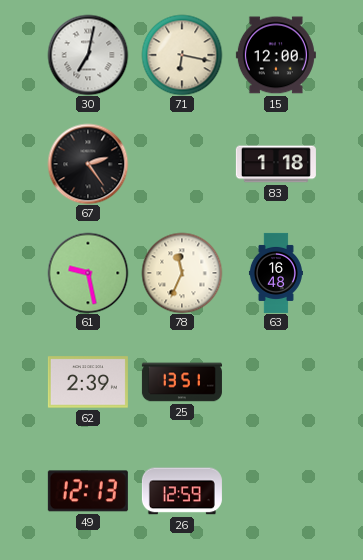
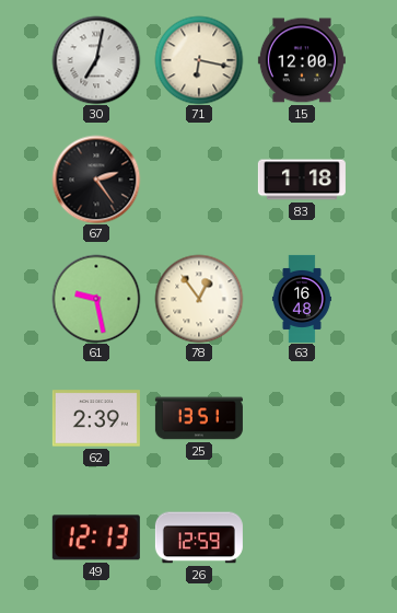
78: 11:34 -> 12:54
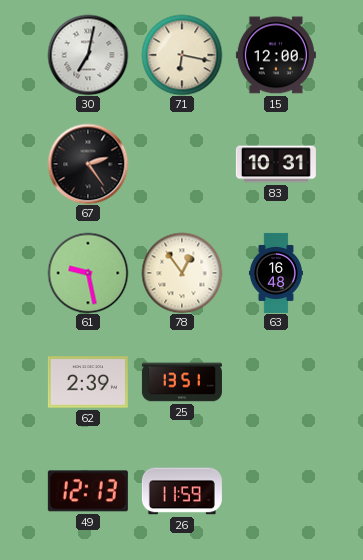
83: 1:18 -> 10:31
26: 12:59 -> 11:59
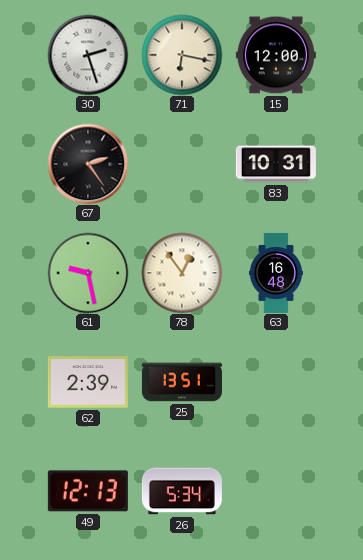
30: 7:02 -> 2:27
26: 11:59 -> 5:34
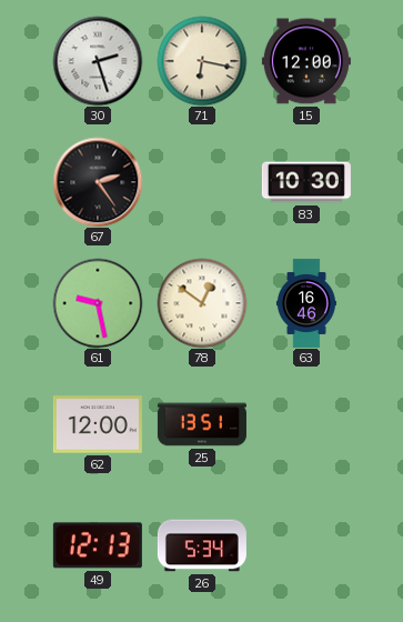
83: 10:31 -> 10:30
78: 12:54 -> 12:51
63: 16:48 -> 16:46
62: 2:39 -> 12:00
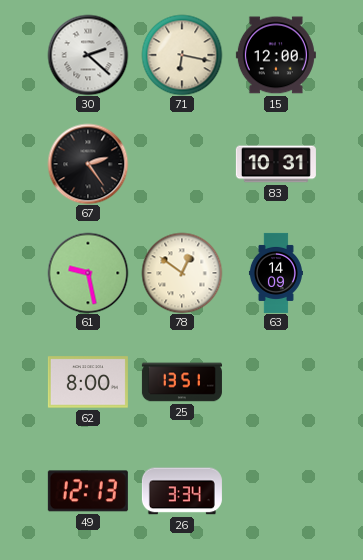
30: 2:27 -> 2:22
83: 10:30 -> 10:31
63: 16:46 -> 14:09
62: 12:00 -> 8:00
26: 5:34 -> 3:34
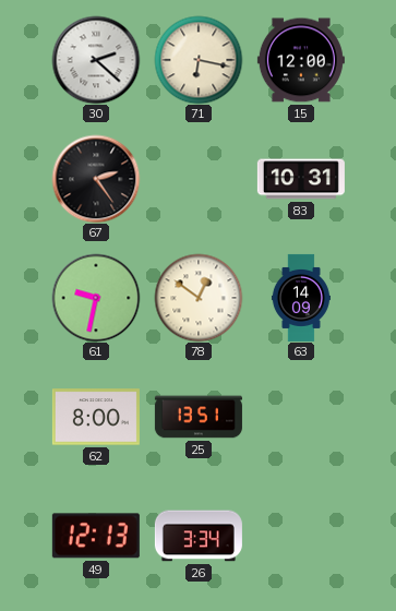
61: 9:28 -> 9:32
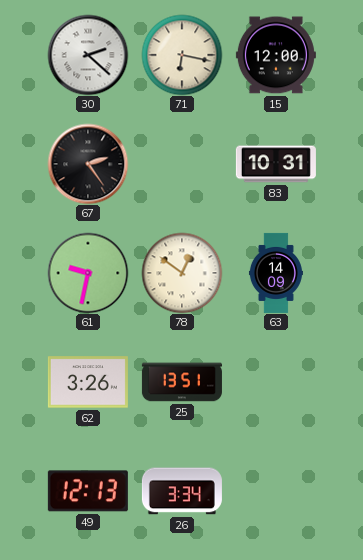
62: 8:00 -> 3:26
